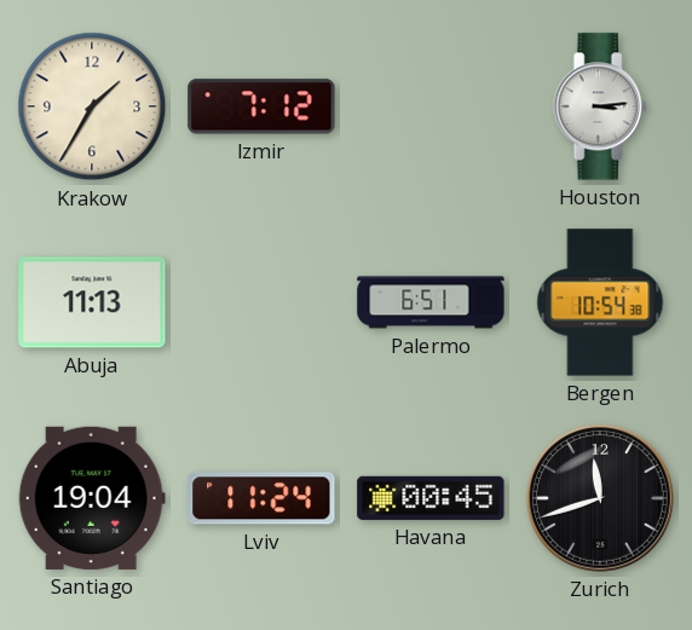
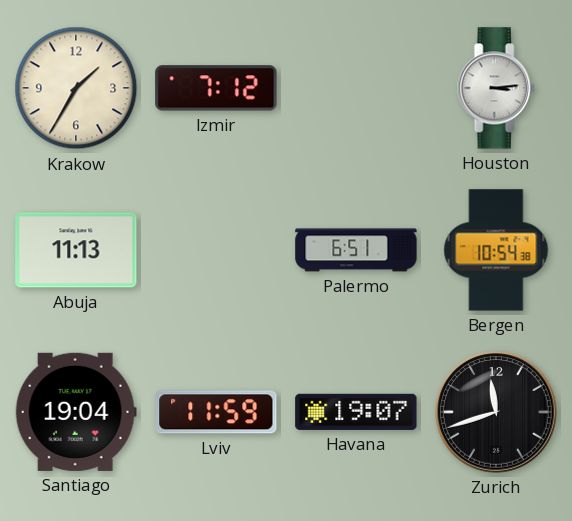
Lviv: 11:24 -> 11:59
Havana: 00:45 -> 19:07
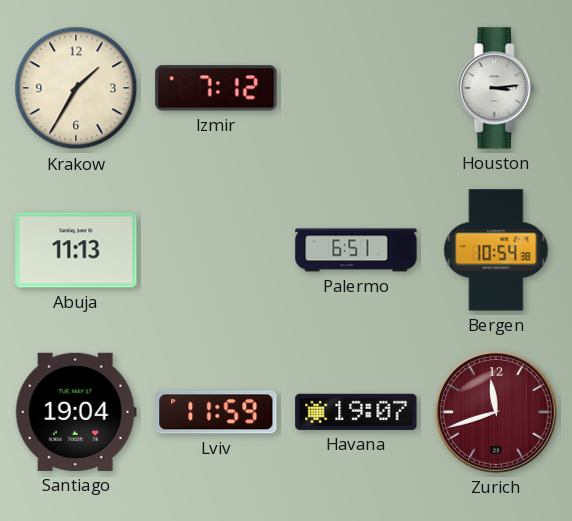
Zurich dial: black -> burgundy
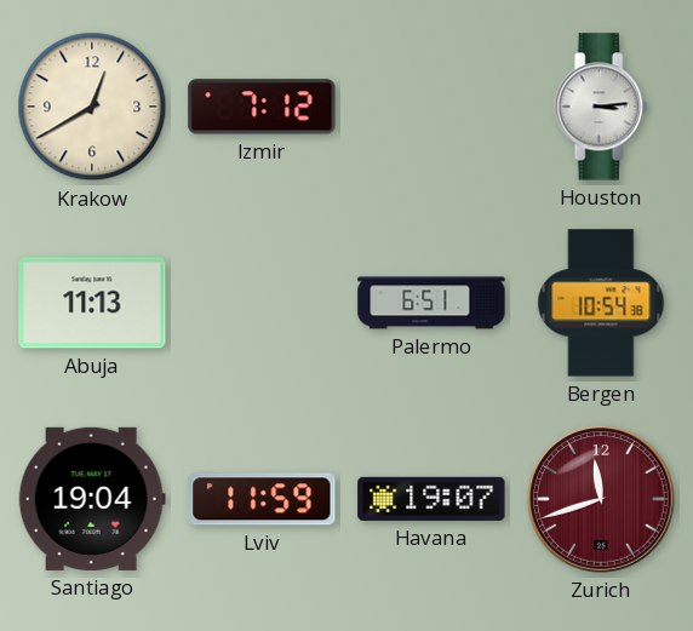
Krakow: 1:35 -> 12:40
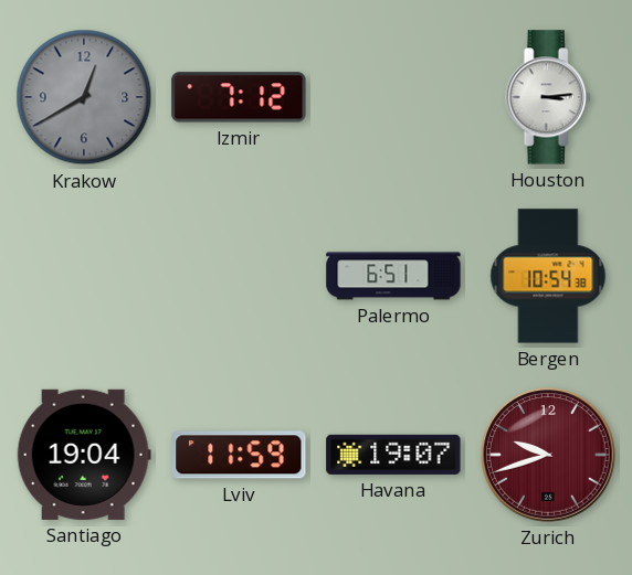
Krakow dial: cream -> grey
Abuja: 11:13 -> none
Zurich: 11:42 -> 9:42
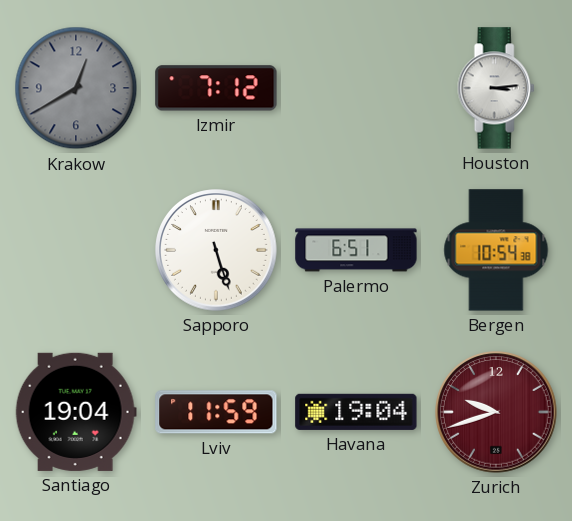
Sapporo: none -> 5:27
Havana: 19:07 -> 19:04
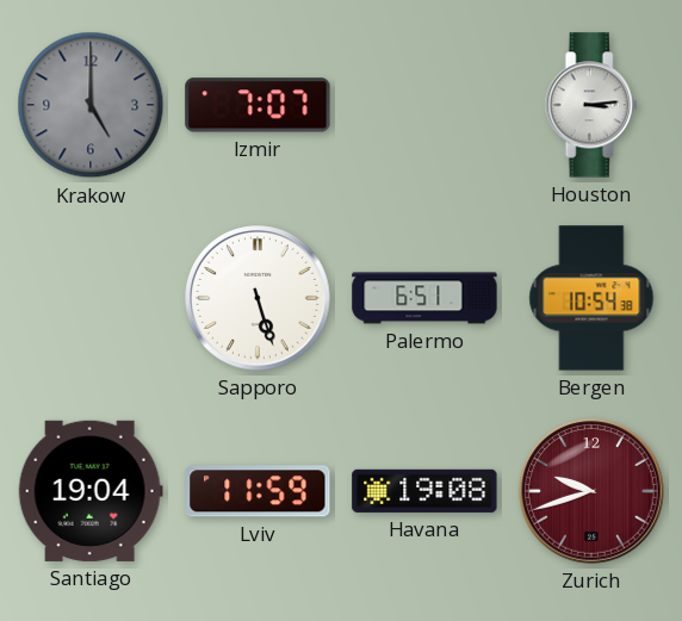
Krakow: 12:40 -> 5:00
Izmir: 7:12 -> 7:07
Havana: 19:04 -> 19:08
